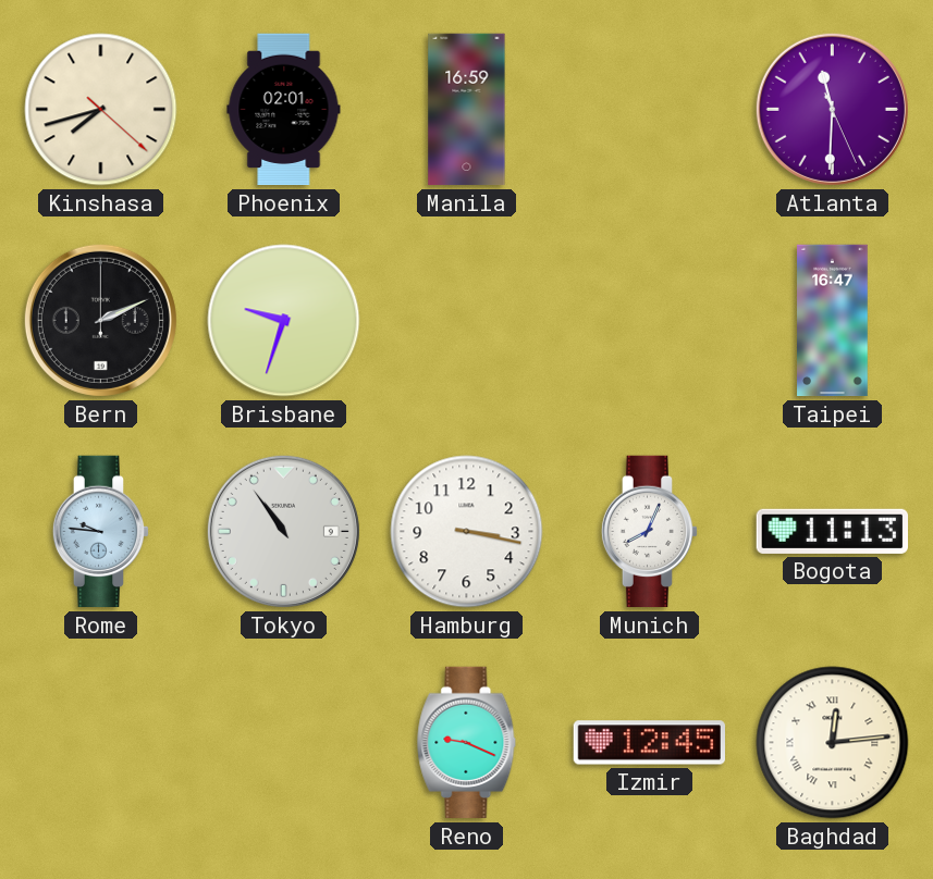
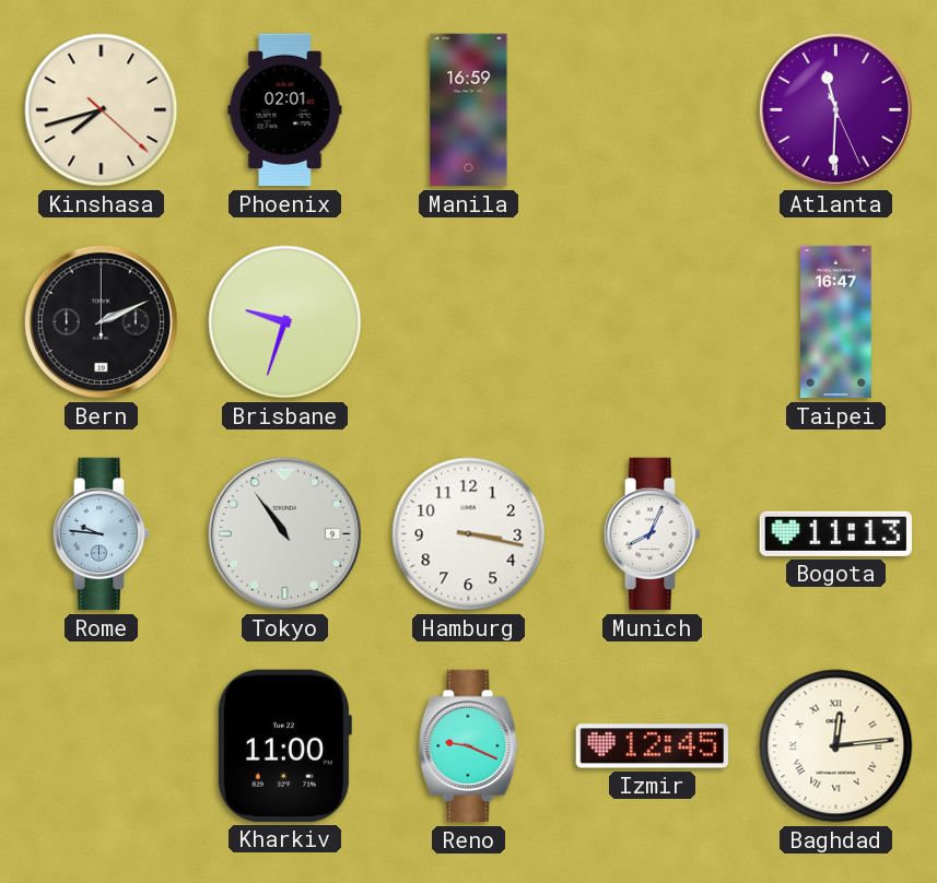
Kharkiv: none -> 11:00
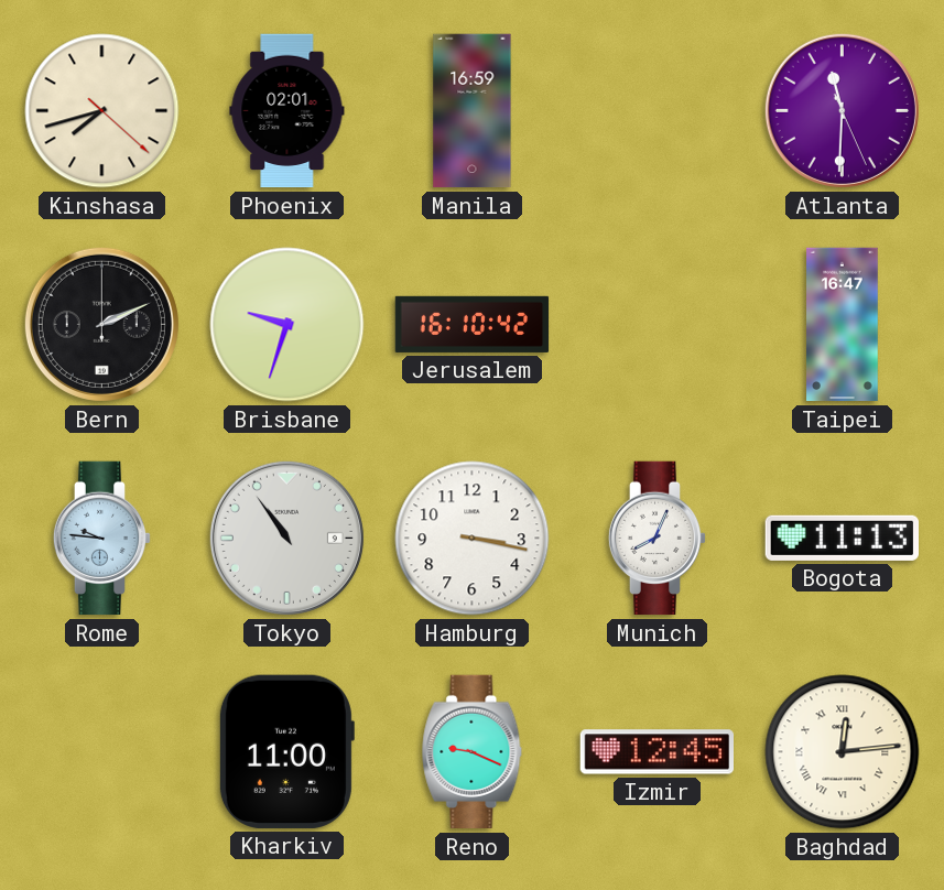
Jerusalem: none -> 16:10
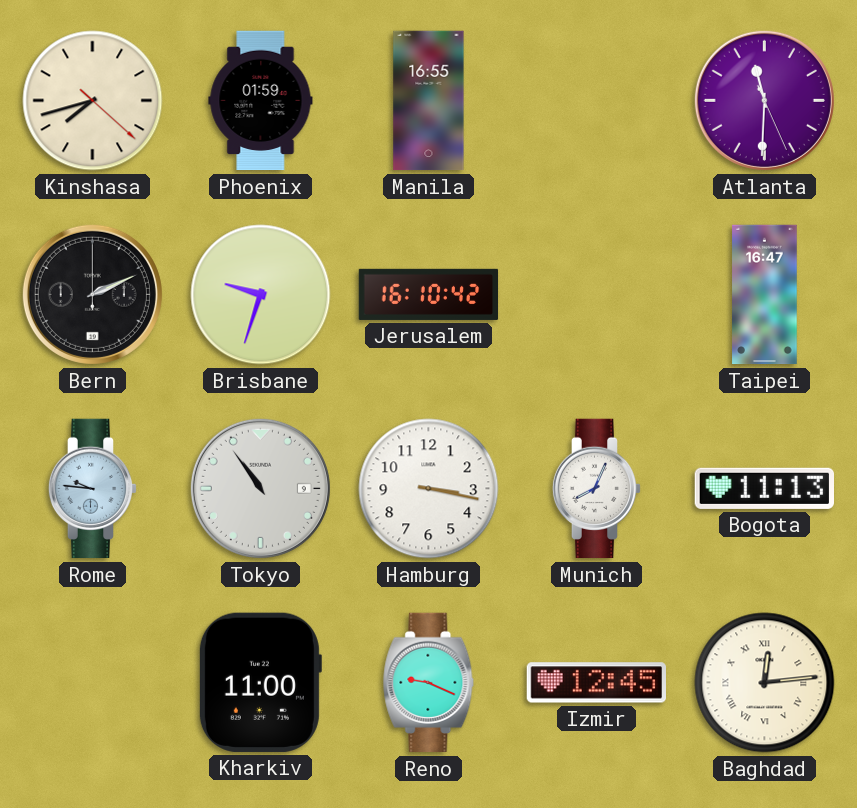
Phoenix: 02:01 -> 01:59
Manila: 16:59 -> 16:55
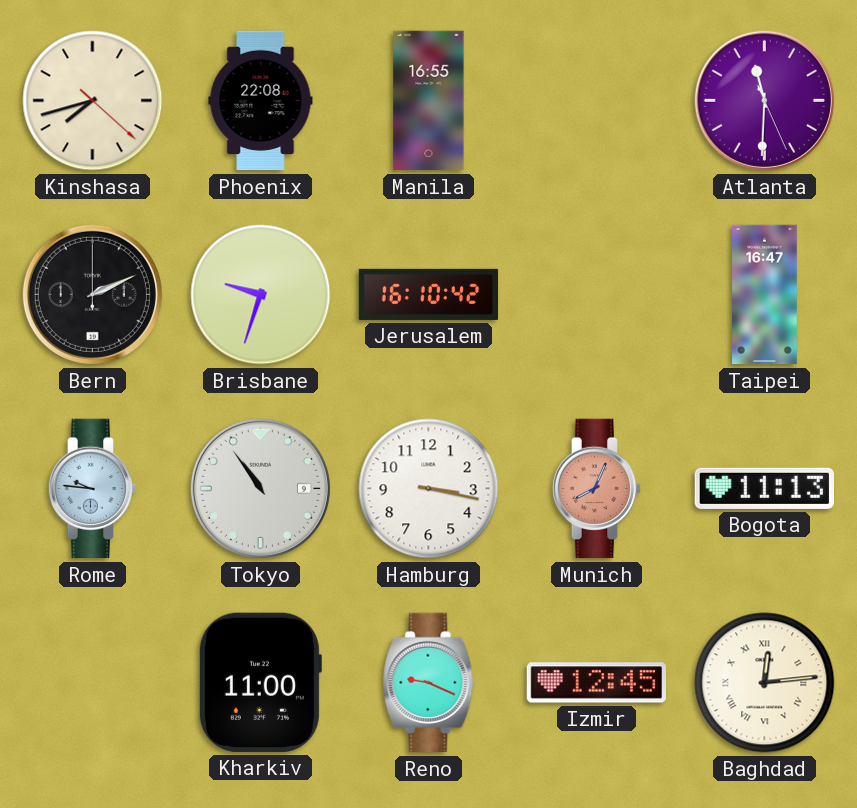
Phoenix: 01:59 -> 22:08
Munich dial: white -> salmon
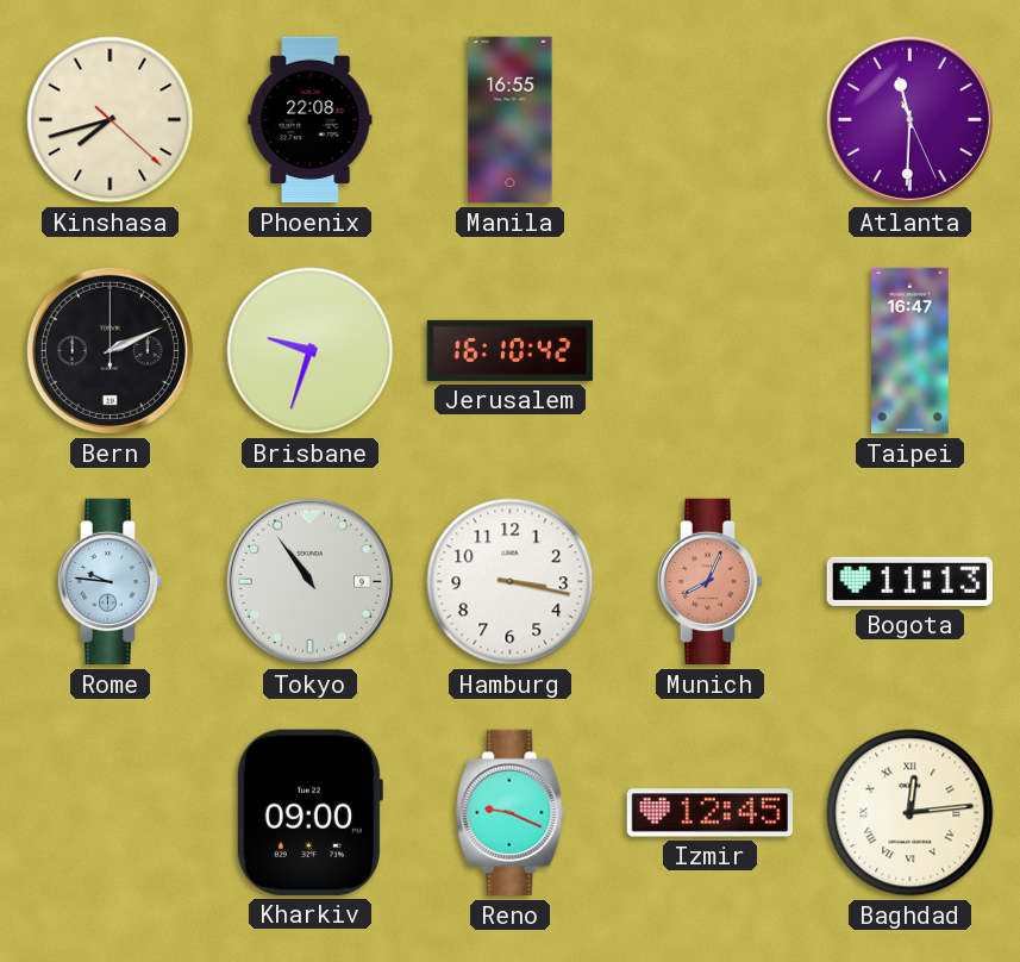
Kharkiv: 11:00 -> 09:00
